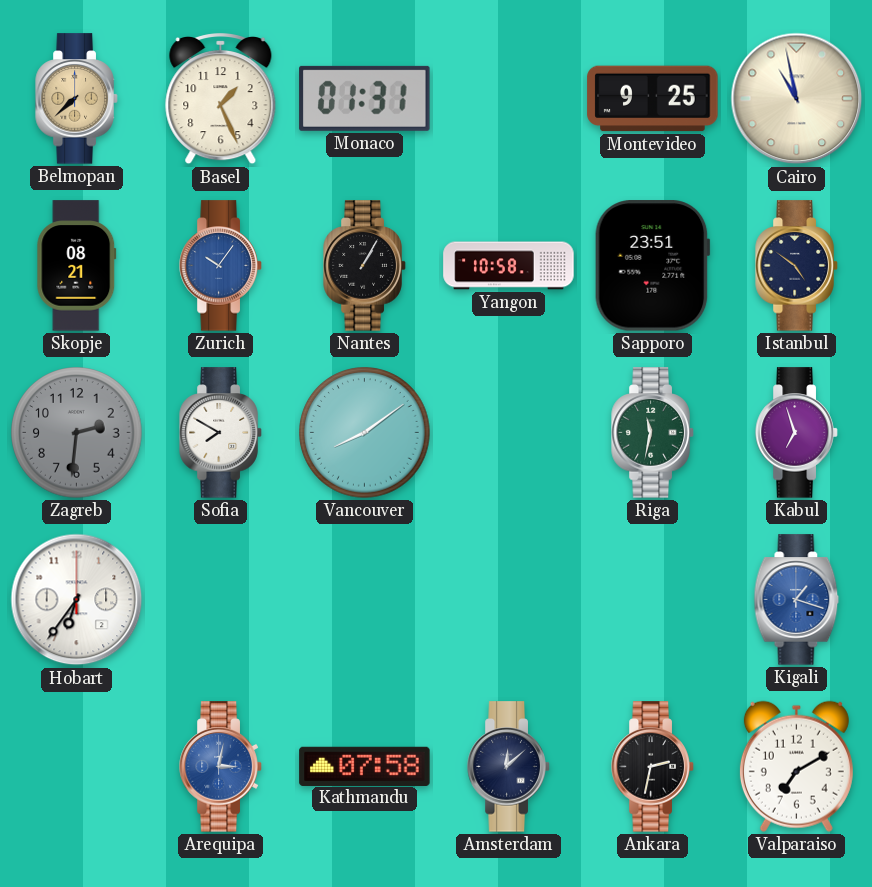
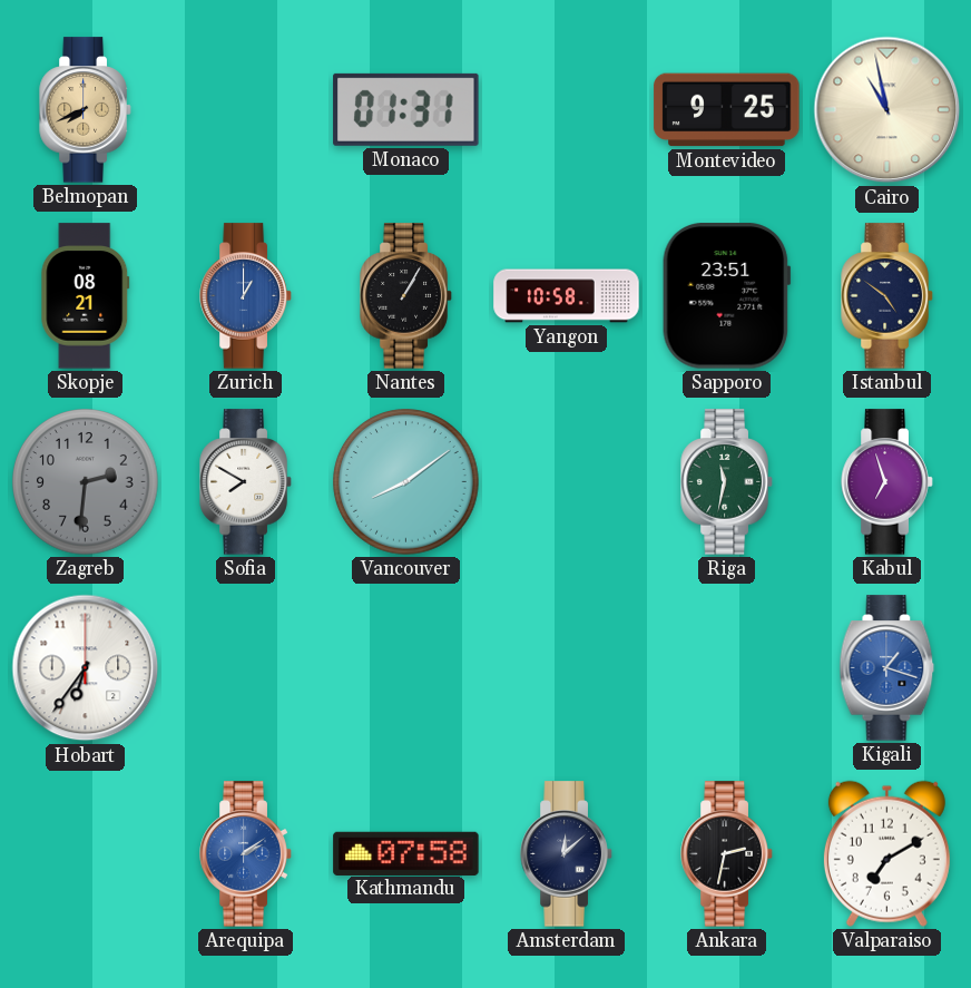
Belmopan: 7:38 -> 7:41
Basel: 1:26 -> none
Zurich: 10:06 -> 1:00
Arequipa: 3:02 -> 2:09
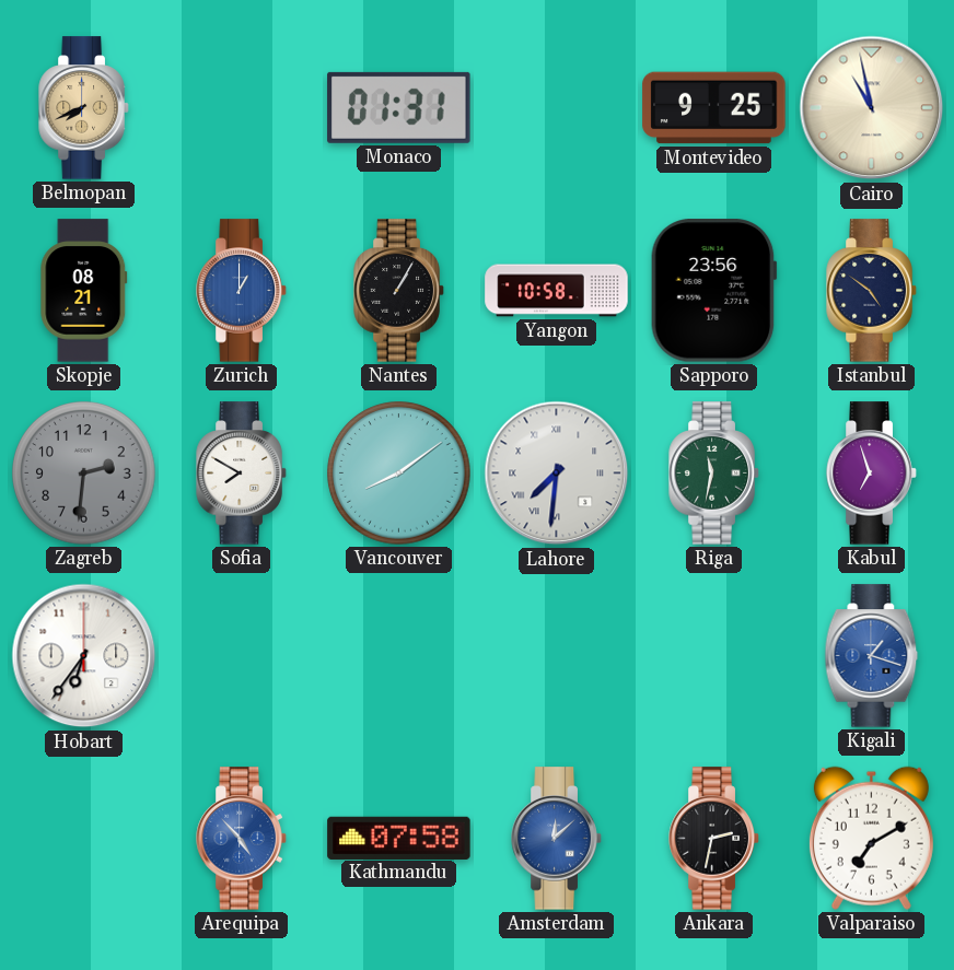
Sapporo: 23:51 -> 23:56
Lahore: none -> 7:31
Arequipa: 2:09 -> 4:53
Amsterdam dial: navy -> blue
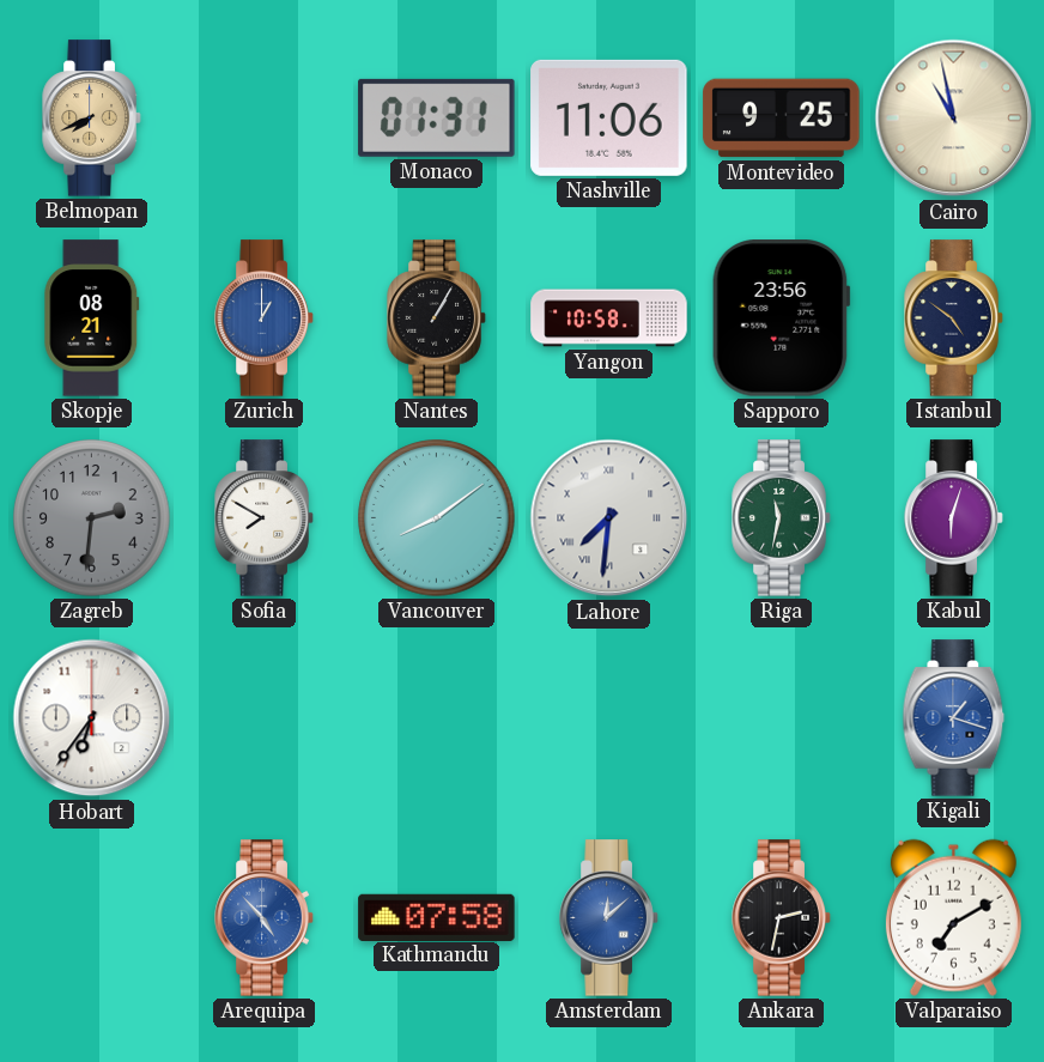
Nashville: none -> 11:06
Kabul: 6:57 -> 6:03
